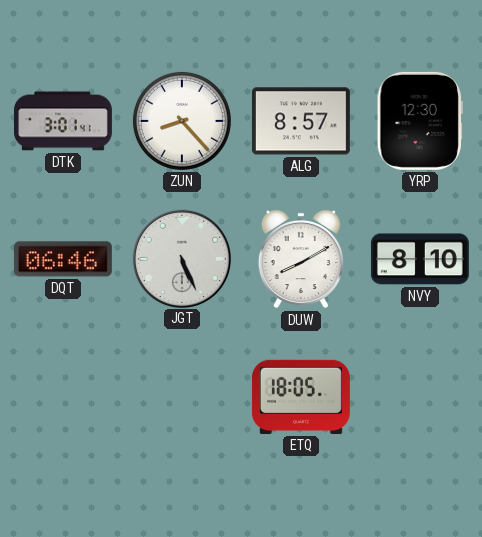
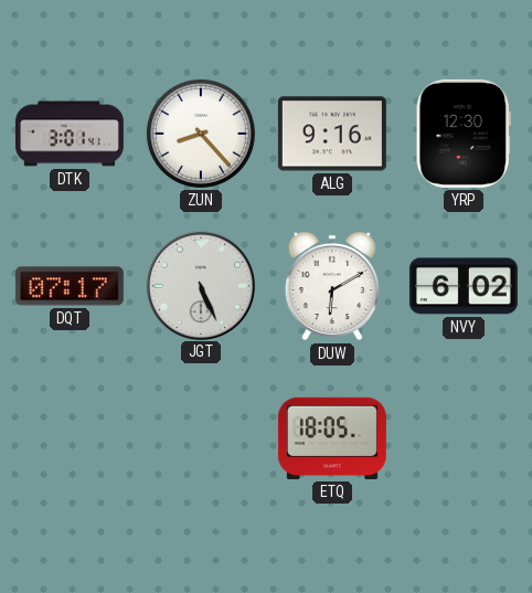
ALG: 8:57 -> 9:16
DQT: 06:46 -> 07:17
DUW: 8:10 -> 6:10
NVY: 8:10 -> 6:02
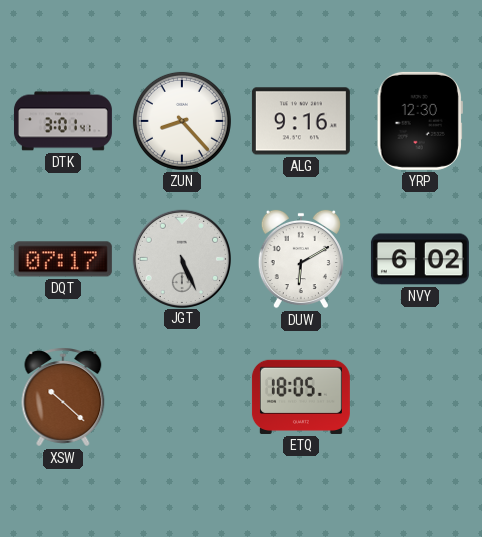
XSW: none -> 10:22
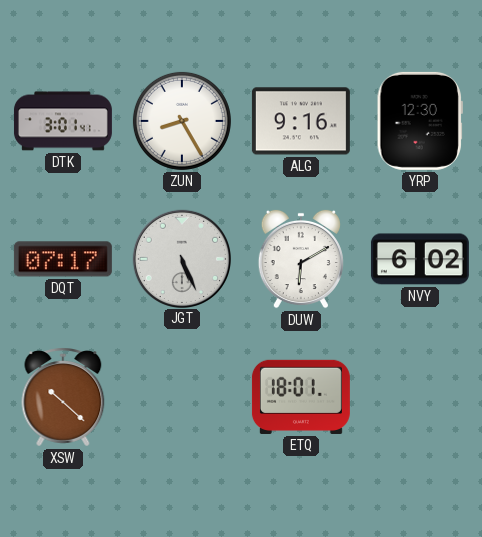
ZUN: 8:23 -> 8:25
ETQ: 18:05 -> 18:01
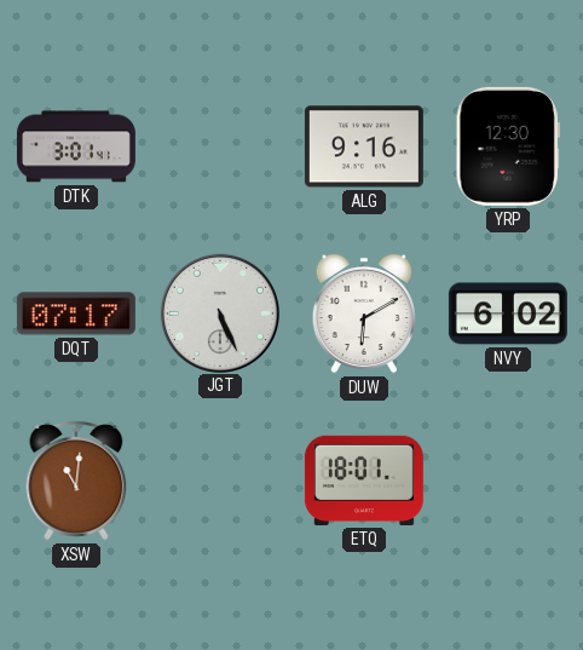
ZUN: 8:25 -> none
XSW: 10:22 -> 11:01
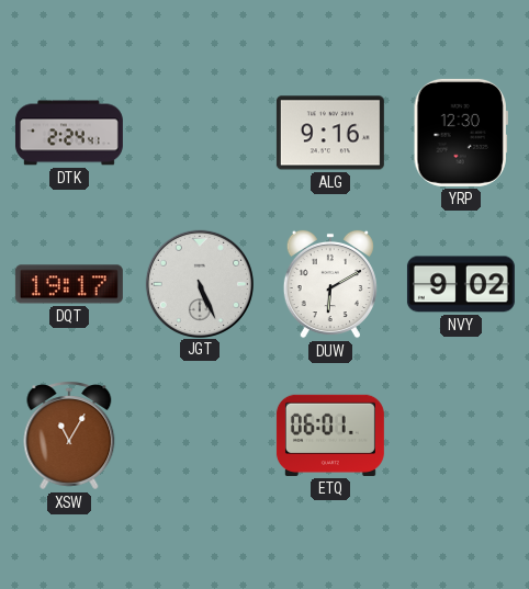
DTK: 3:01 -> 2:24
DQT: 07:17 -> 19:17
NVY: 6:02 -> 9:02
XSW: 11:01 -> 11:05
ETQ: 18:01 -> 06:01
